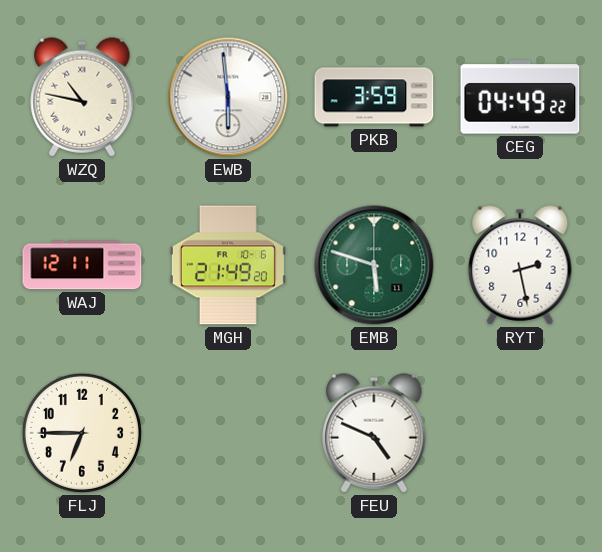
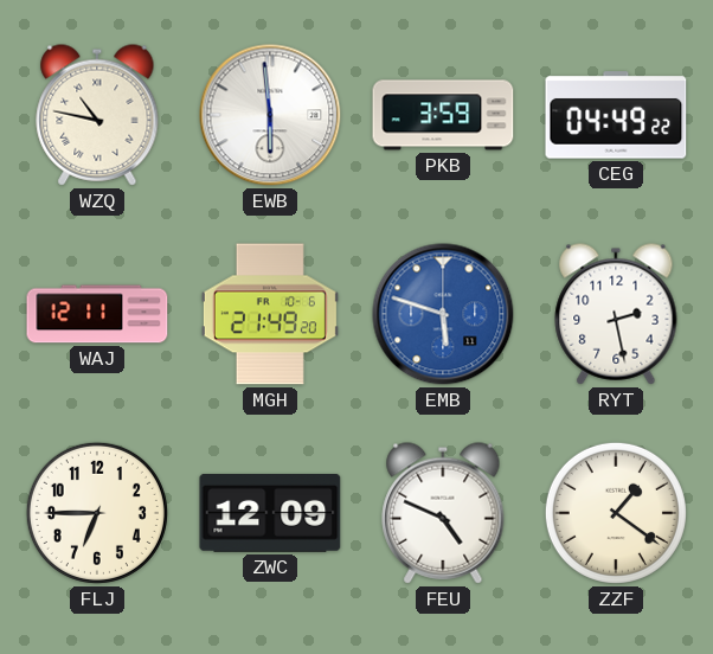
EMB dial: green -> blue
ZWC: none -> 12:09
ZZF: none -> 1:21
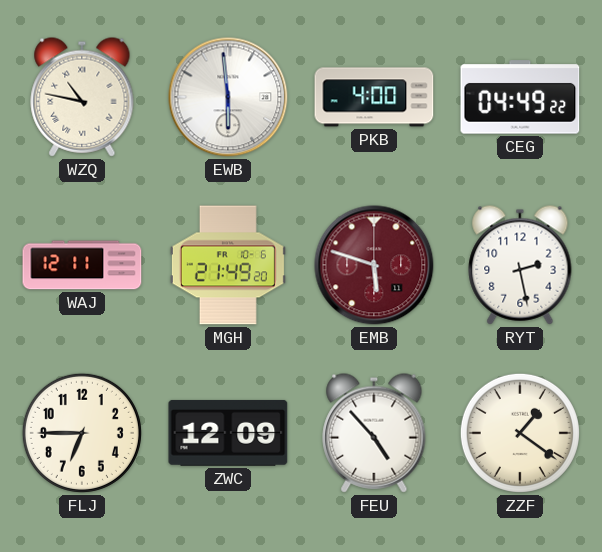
PKB: 3:59 -> 4:00
EMB dial: blue -> burgundy
FEU: 4:49 -> 4:53
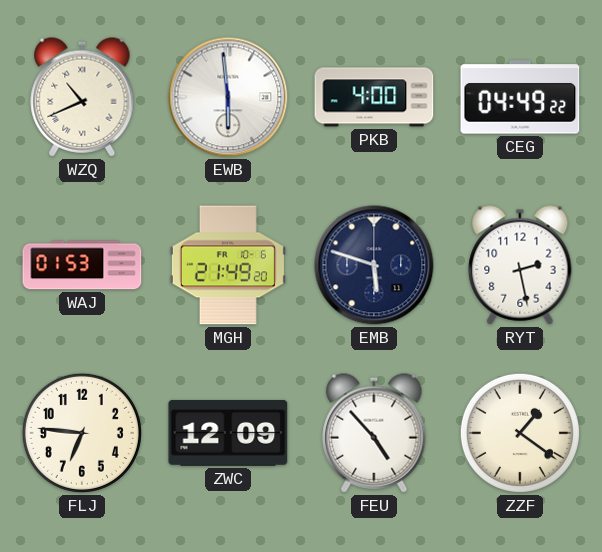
WZQ: 10:47 -> 10:41
WAJ: 12:11 -> 01:53
EMB dial: burgundy -> navy
FLJ: 6:45 -> 6:46
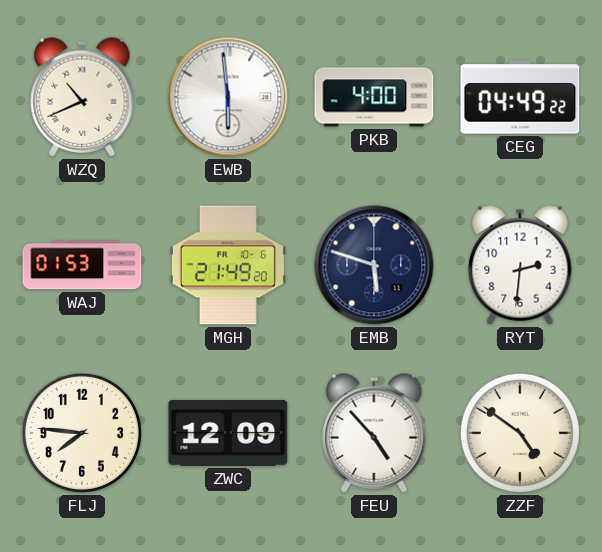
RYT: 2:28 -> 2:31
FLJ: 6:46 -> 7:46
ZZF: 1:21 -> 4:51
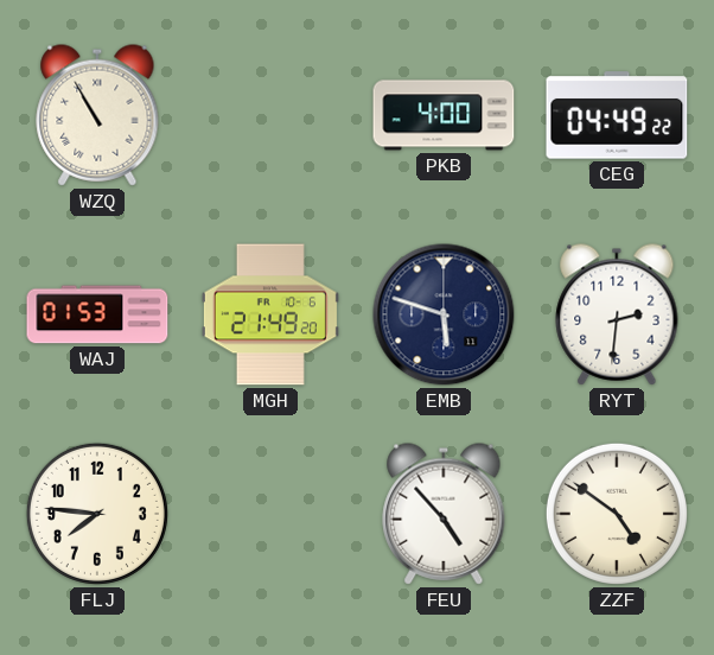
WZQ: 10:41 -> 10:55
EWB: 5:59 -> none
ZWC: 12:09 -> none
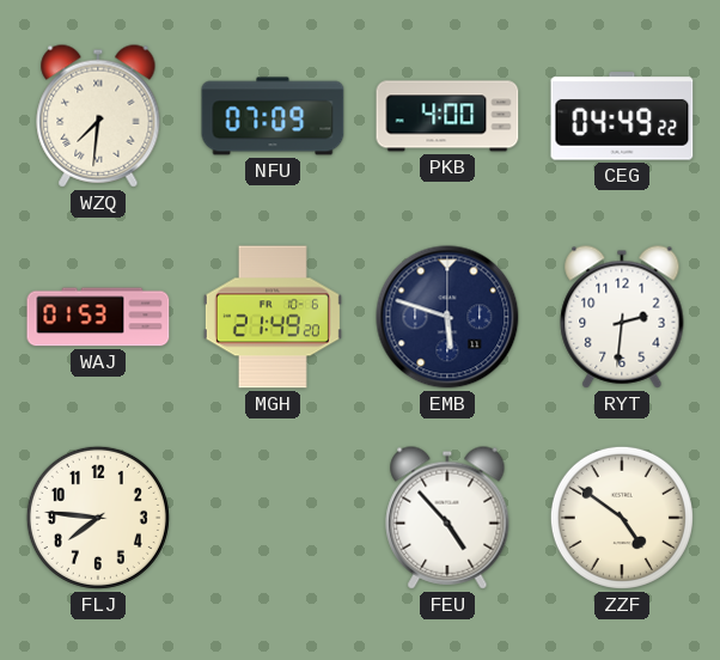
WZQ: 10:55 -> 7:31
NFU: none -> 07:09
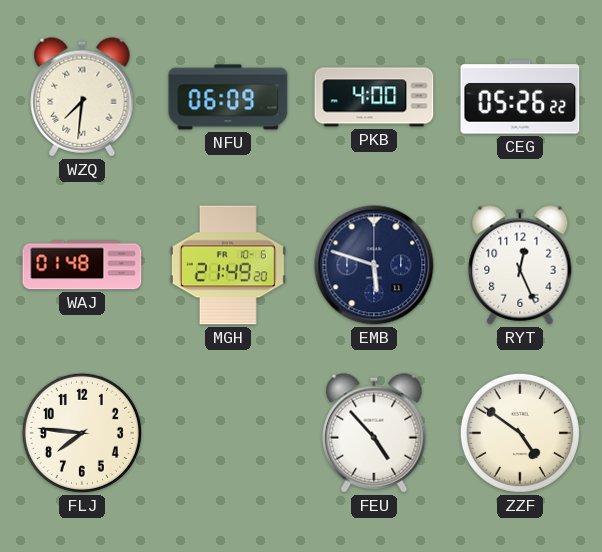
NFU: 07:09 -> 06:09
CEG: 04:49 -> 05:26
WAJ: 01:53 -> 01:48
RYT: 2:31 -> 12:26
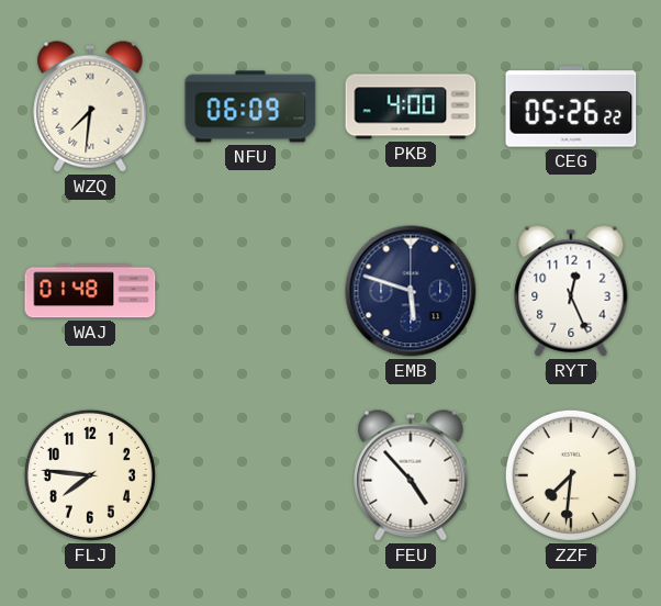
MGH: 21:49 -> none
ZZF: 4:51 -> 7:31
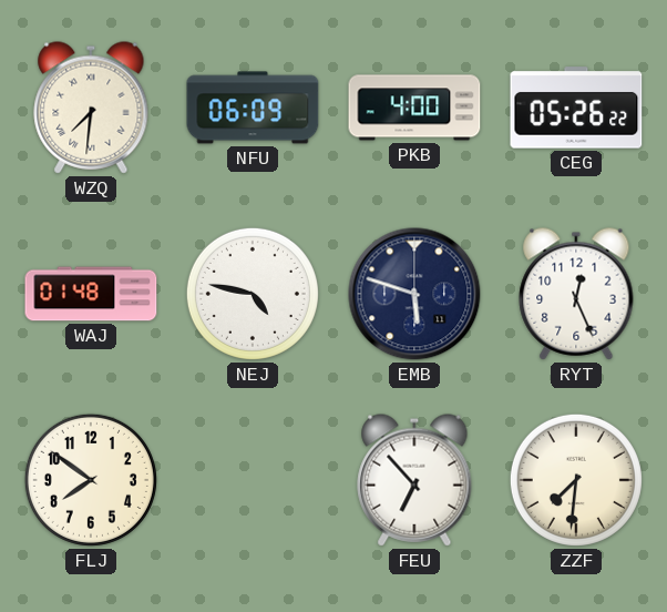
NEJ: none -> 4:47
FLJ: 7:46 -> 7:51
FEU: 4:53 -> 6:53
